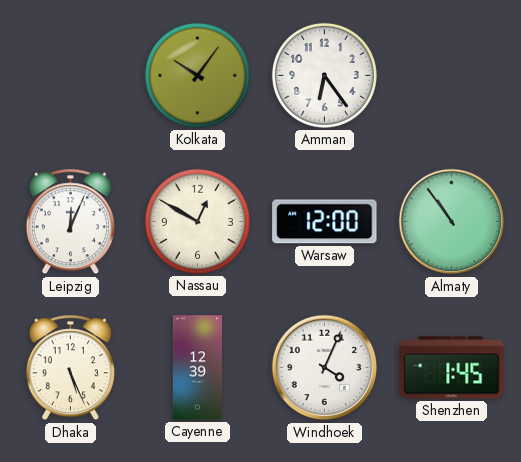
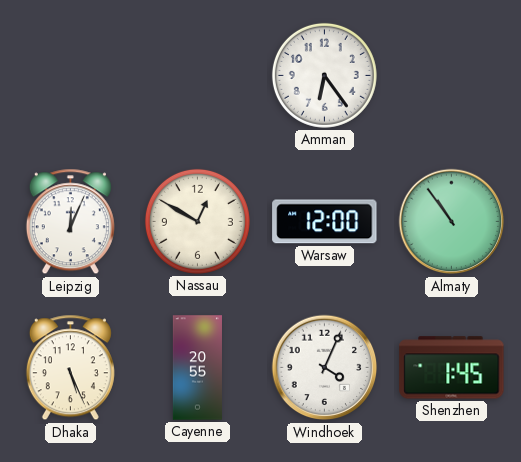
Kolkata: 10:06 -> none
Cayenne: 12:39 -> 20:55
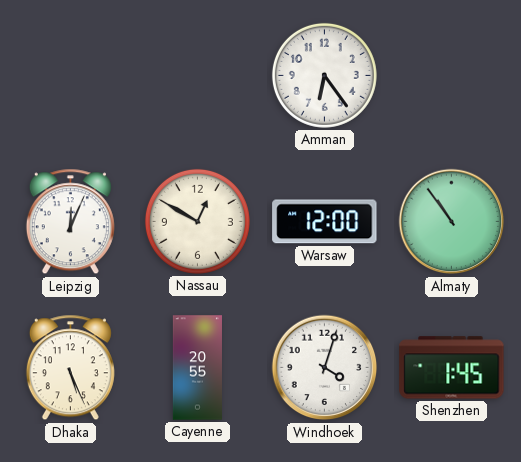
Windhoek: 4:04 -> 4:03
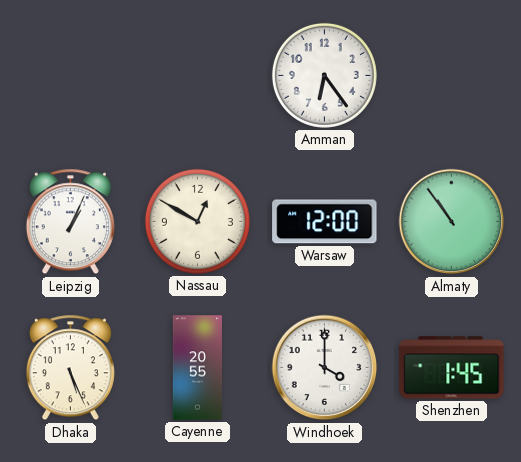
Leipzig: 12:04 -> 1:04
Windhoek: 4:03 -> 4:00
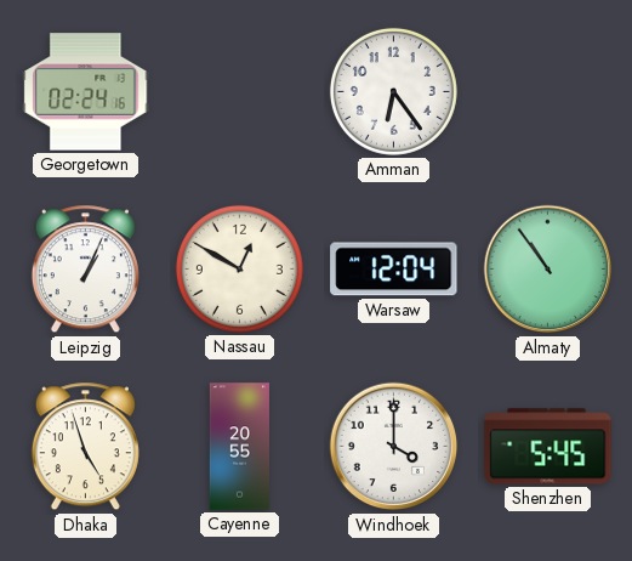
Georgetown: none -> 02:24
Warsaw: 12:00 -> 12:04
Dhaka: 5:26 -> 4:57
Shenzhen: 1:45 -> 5:45
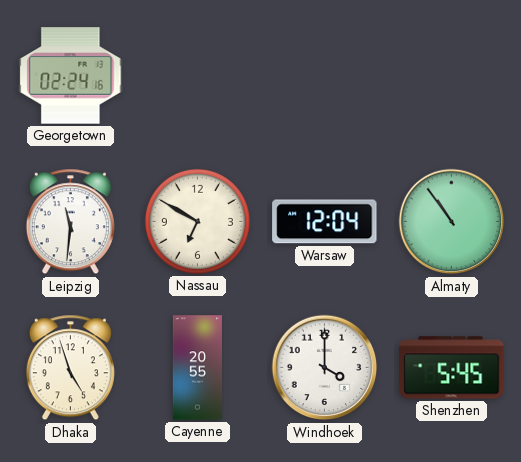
Amman: 6:24 -> none
Leipzig: 1:04 -> 11:31
Nassau: 12:50 -> 6:50
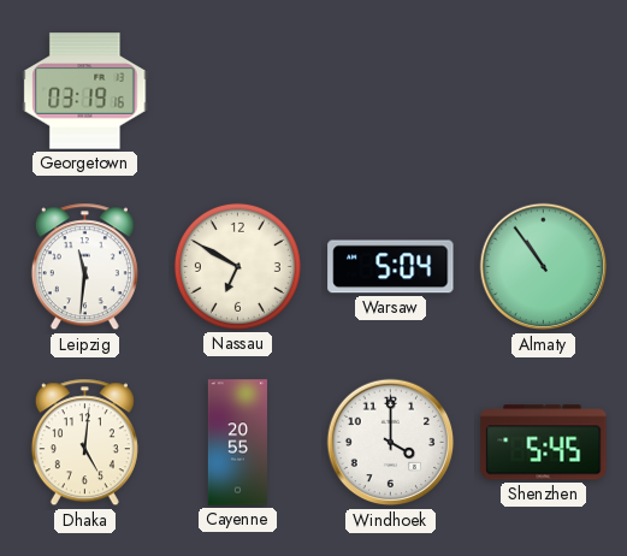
Georgetown: 02:24 -> 03:19
Warsaw: 12:04 -> 5:04
Dhaka: 4:57 -> 5:01
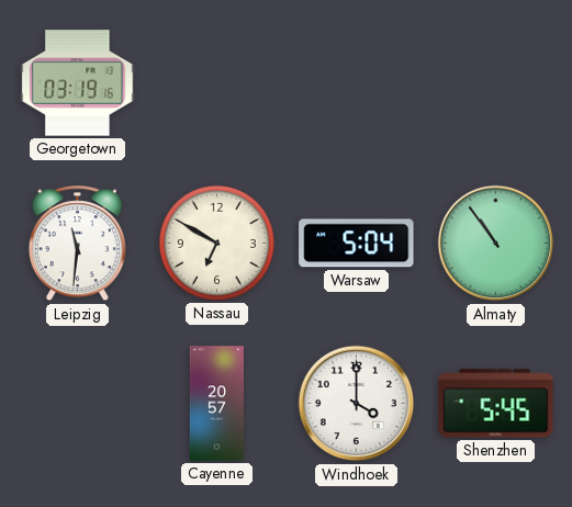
Dhaka: 5:01 -> none
Cayenne: 20:55 -> 20:57
